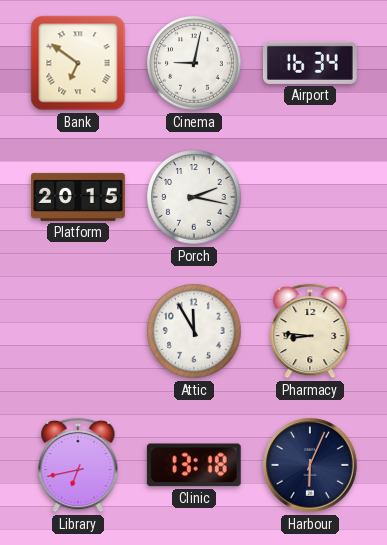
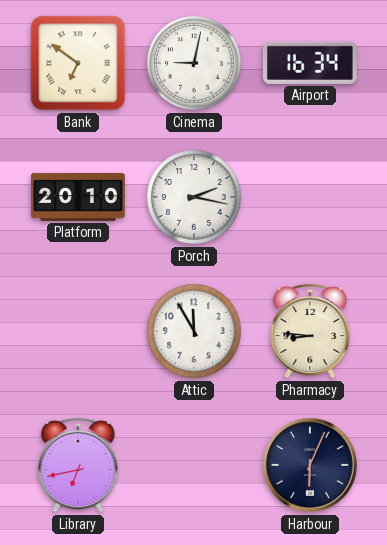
Platform: 20:15 -> 20:10
Clinic: 13:18 -> none
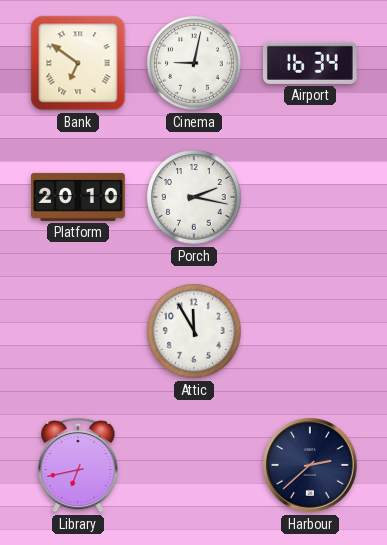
Pharmacy: 8:46 -> none
Harbour: 6:04 -> 2:38
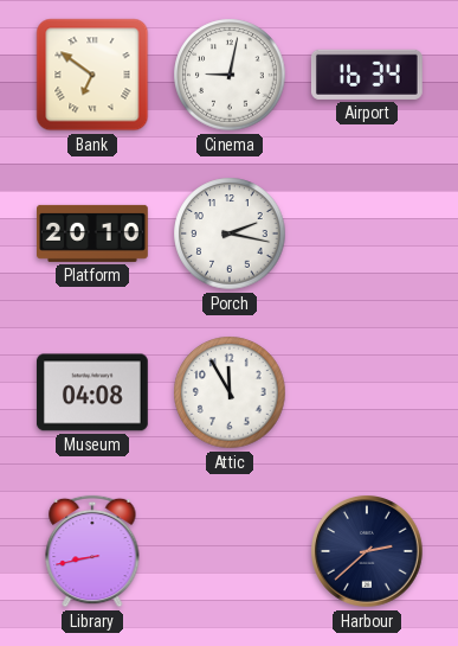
Museum: none -> 04:08
Library: 6:43 -> 8:43
